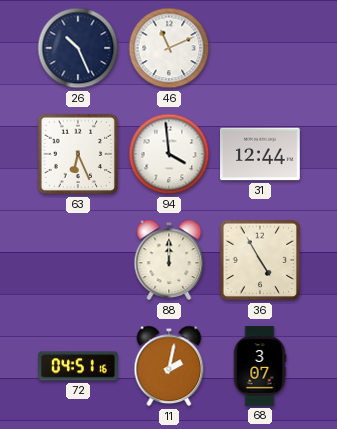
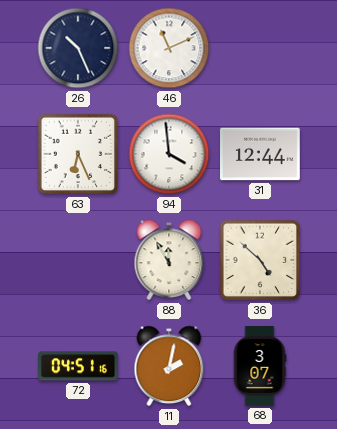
88: 12:00 -> 11:55
36: 4:55 -> 4:52
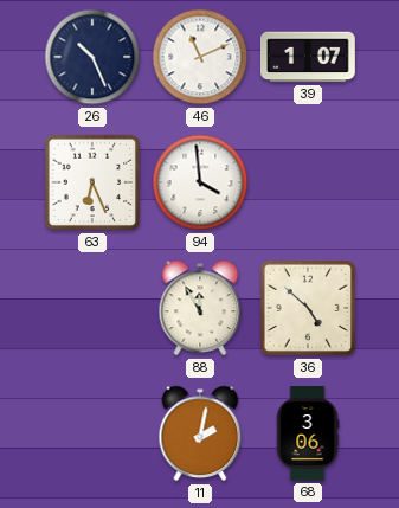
39: none -> 1:07
31: 12:44 -> none
72: 04:51 -> none
68: 3:07 -> 3:06
